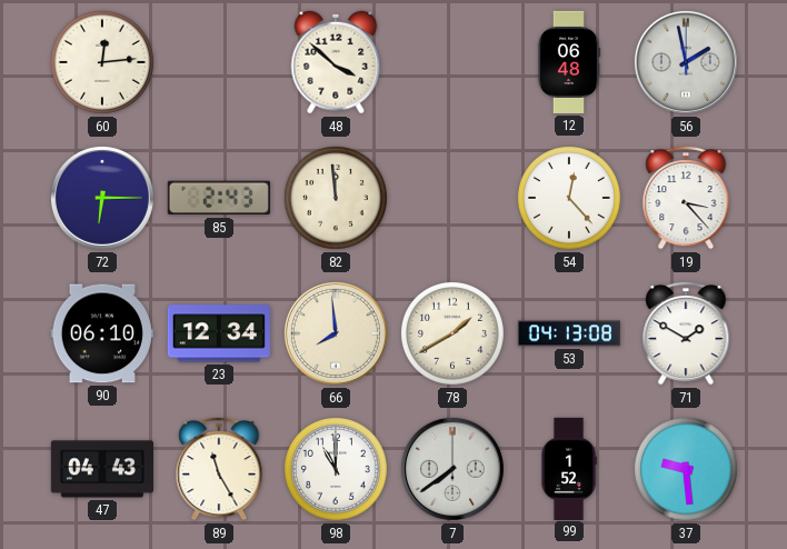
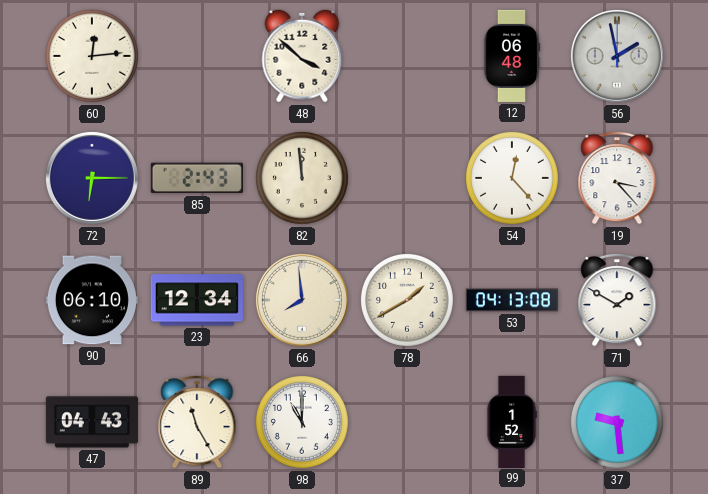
7: 7:39 -> none
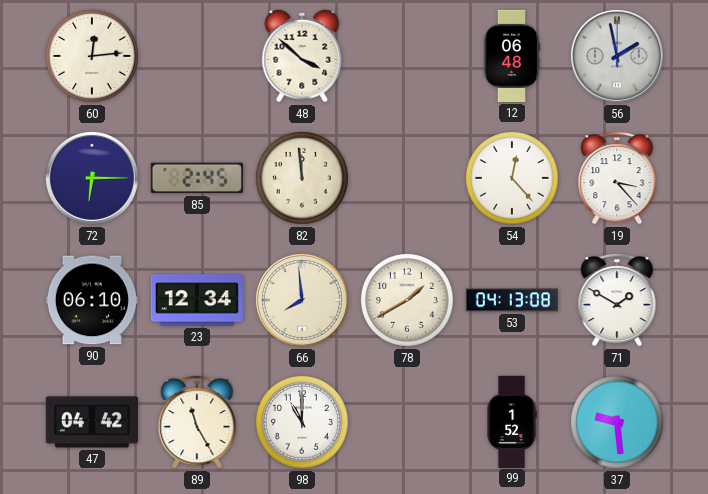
85: 2:43 -> 2:45
47: 04:43 -> 04:42
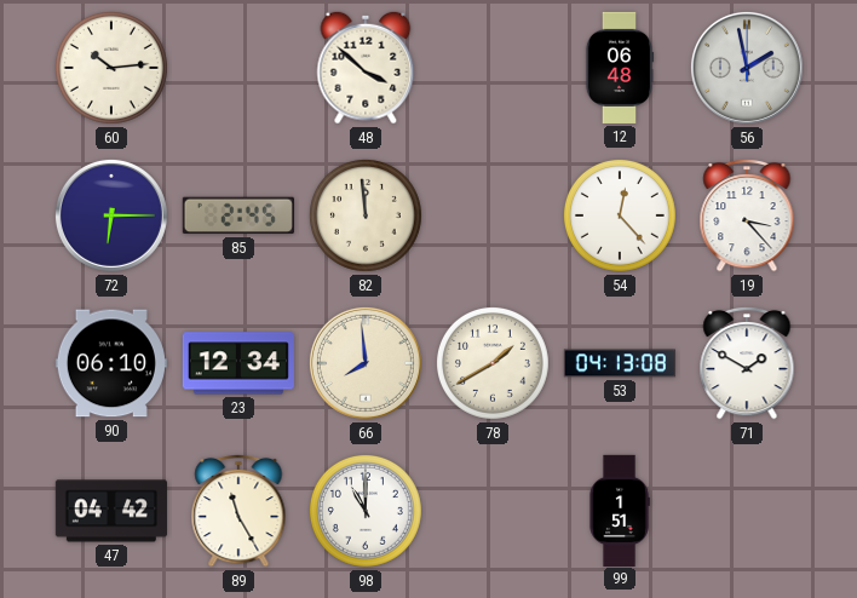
60: 12:14 -> 10:14
99: 1:52 -> 1:51
37: 9:29 -> none
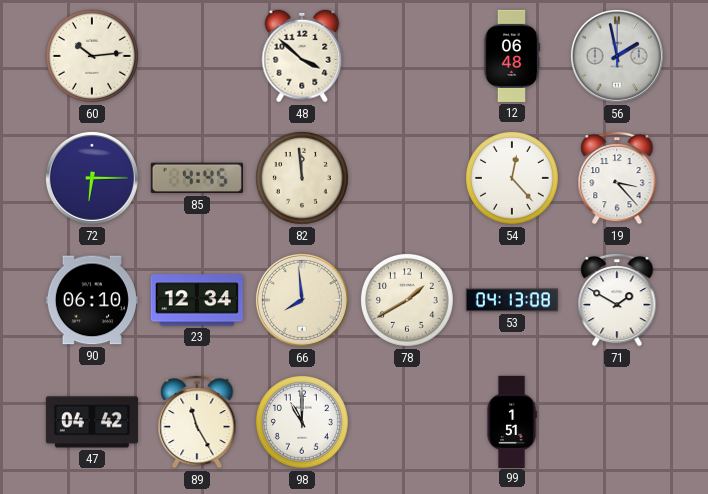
85: 2:45 -> 4:45
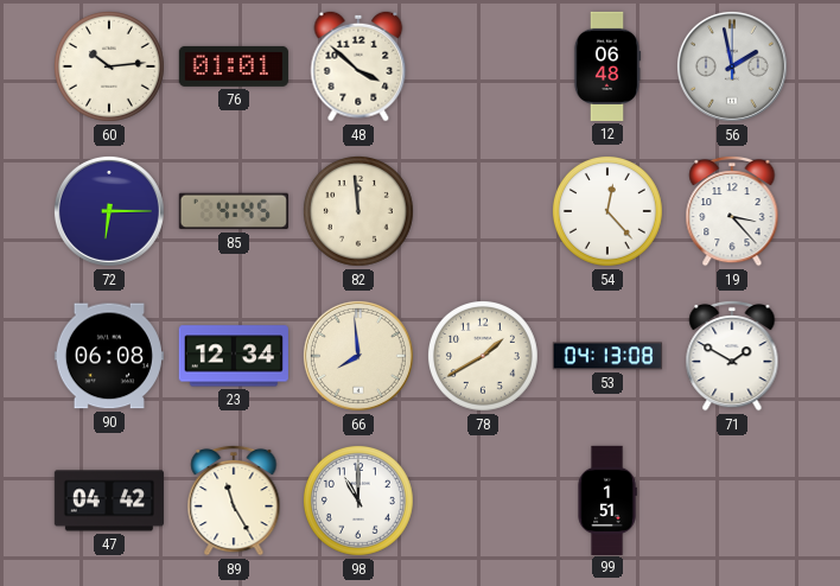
76: none -> 01:01
90: 06:10 -> 06:08
